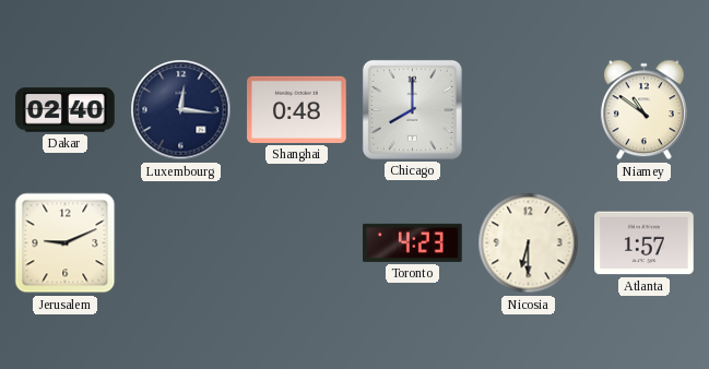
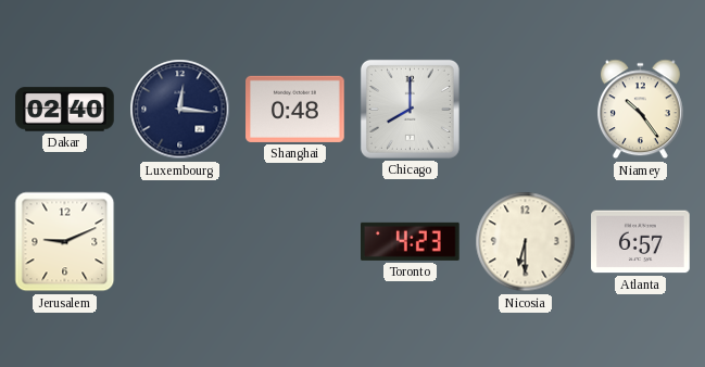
Niamey: 10:51 -> 10:24
Atlanta: 1:57 -> 6:57
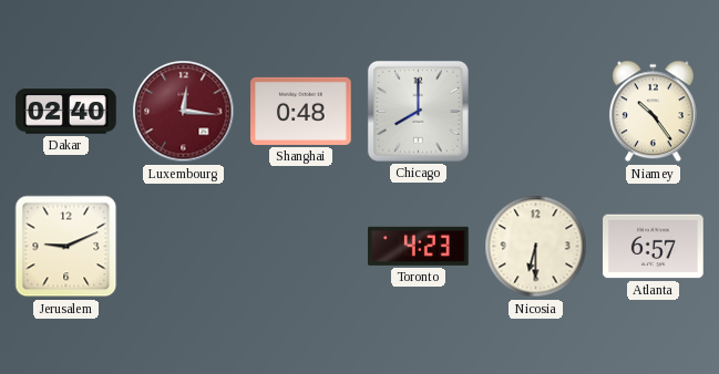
Luxembourg dial: navy -> burgundy
